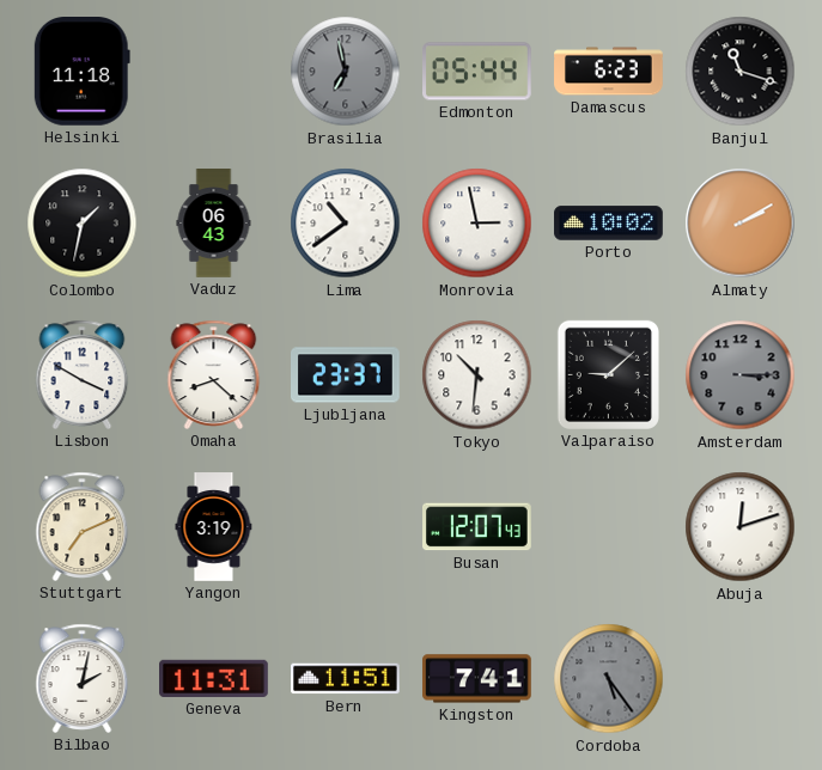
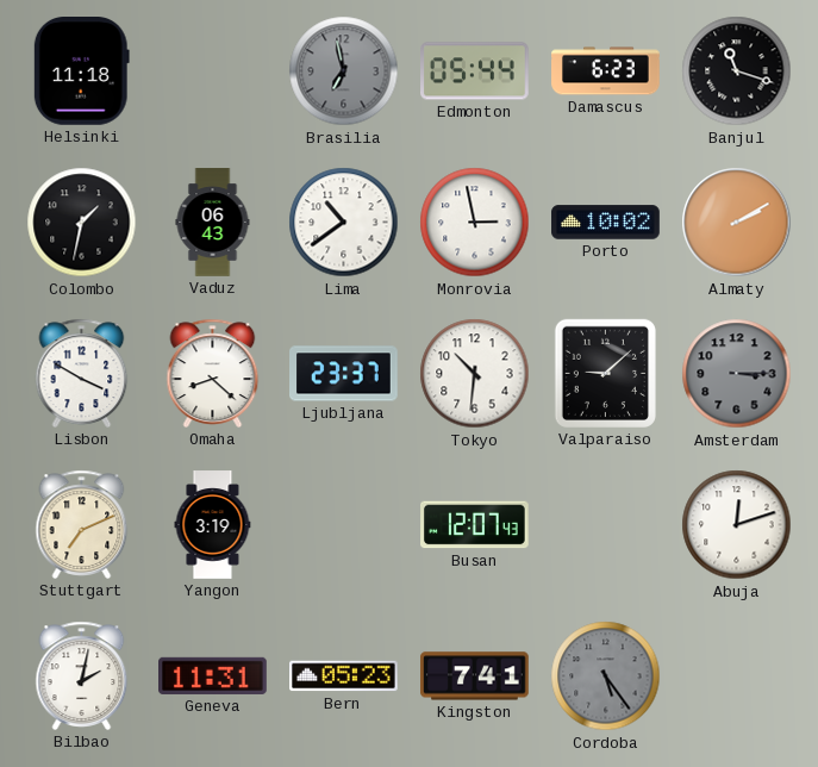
Bern: 11:51 -> 05:23
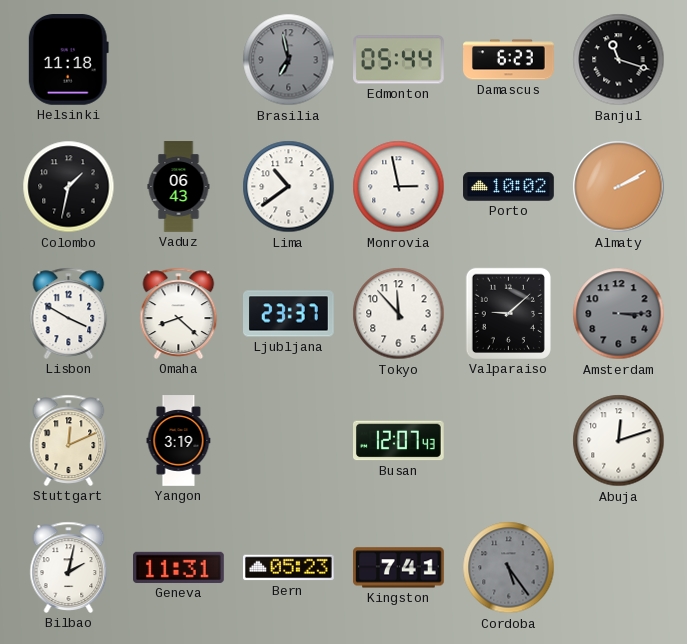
Tokyo: 10:31 -> 11:53
Stuttgart: 7:11 -> 12:11
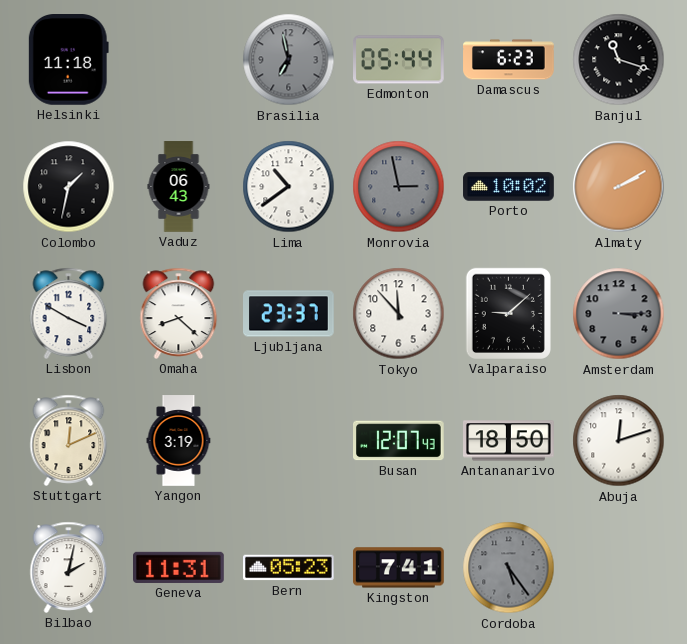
Monrovia dial: white -> grey
Antananarivo: none -> 18:50
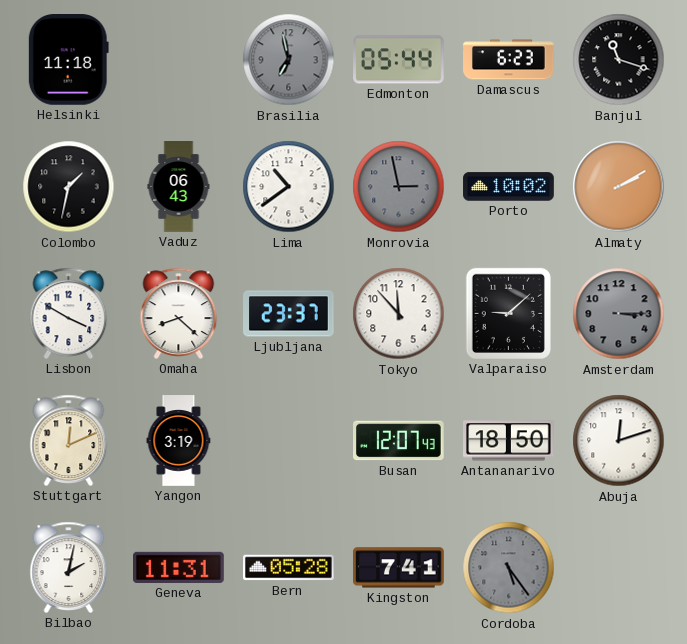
Bern: 05:23 -> 05:28
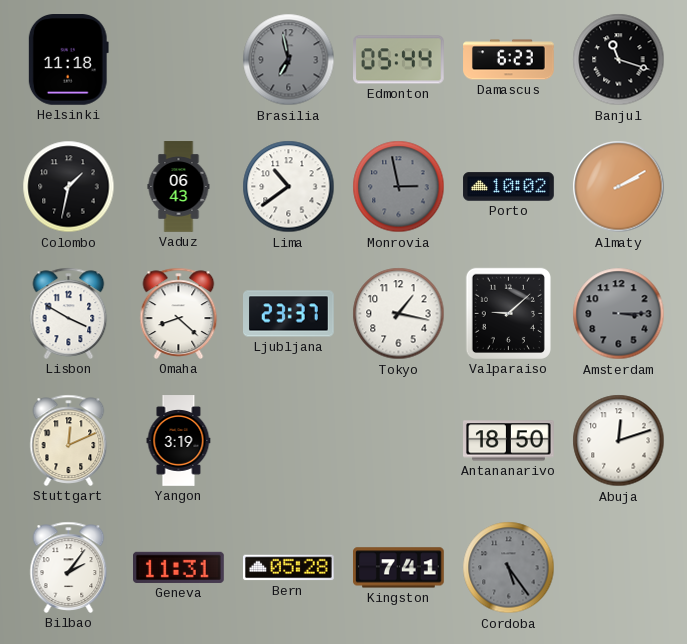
Tokyo: 11:53 -> 1:17
Busan: 12:07 -> none
Bilbao: 2:02 -> 2:06
